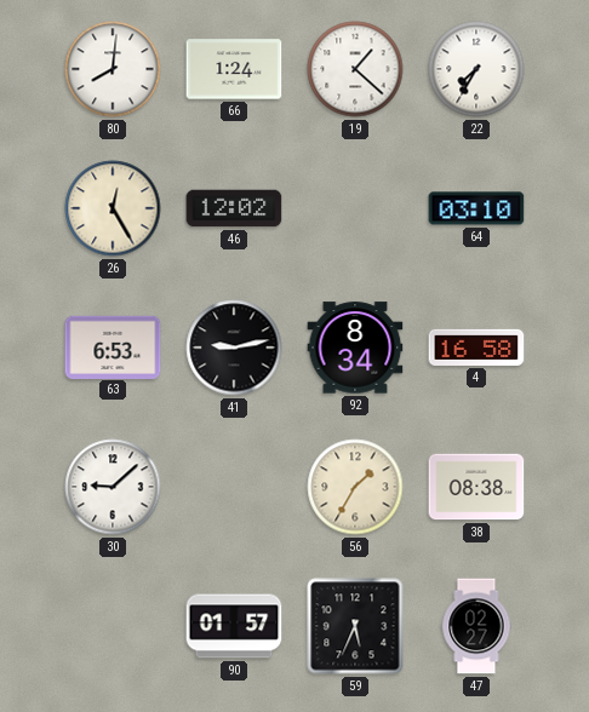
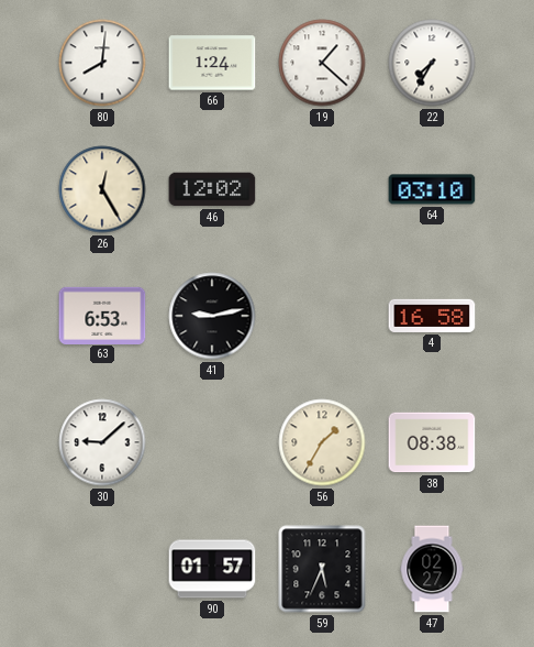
92: 8:34 -> none
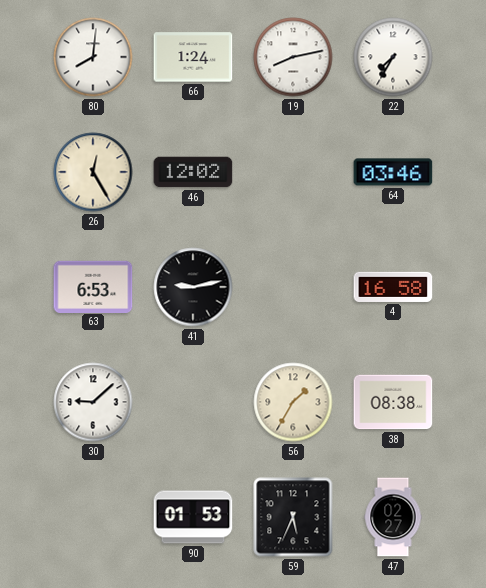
19: 1:22 -> 8:13
64: 03:10 -> 03:46
90: 01:57 -> 01:53
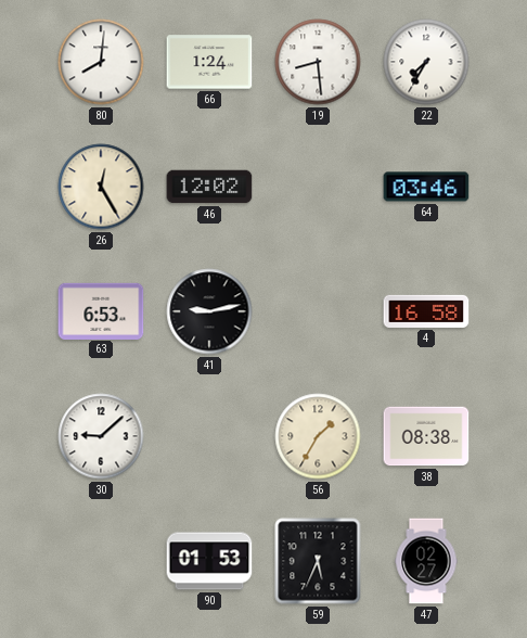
19: 8:13 -> 8:29
